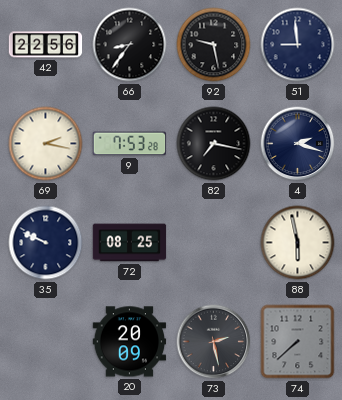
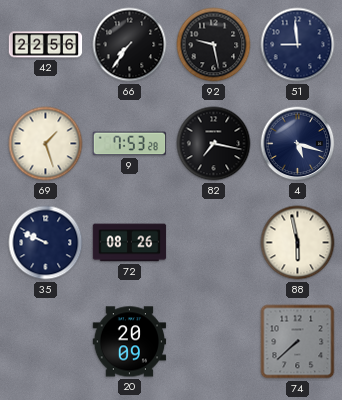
66: 8:36 -> 7:36
69: 2:17 -> 1:27
4: 2:18 -> 5:18
72: 08:25 -> 08:26
73: 2:28 -> none
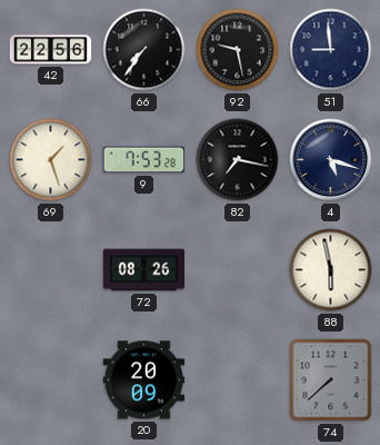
35: 9:49 -> none
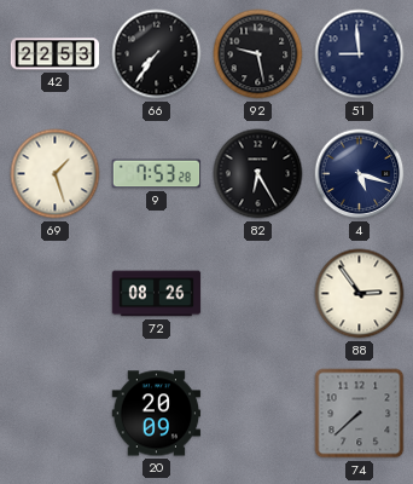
42: 22:56 -> 22:53
82: 7:17 -> 6:25
88: 5:58 -> 2:54
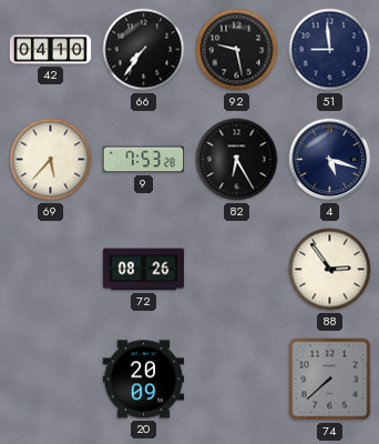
42: 22:53 -> 04:10
69: 1:27 -> 5:37
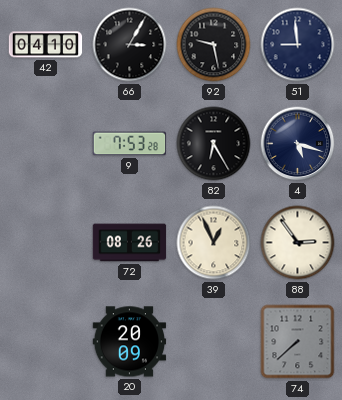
66: 7:36 -> 3:05
69: 5:37 -> none
39: none -> 12:56
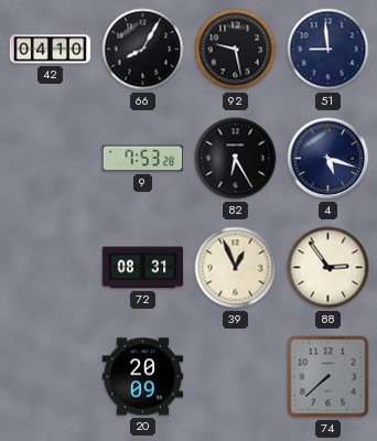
66: 3:05 -> 8:05
72: 08:26 -> 08:31
